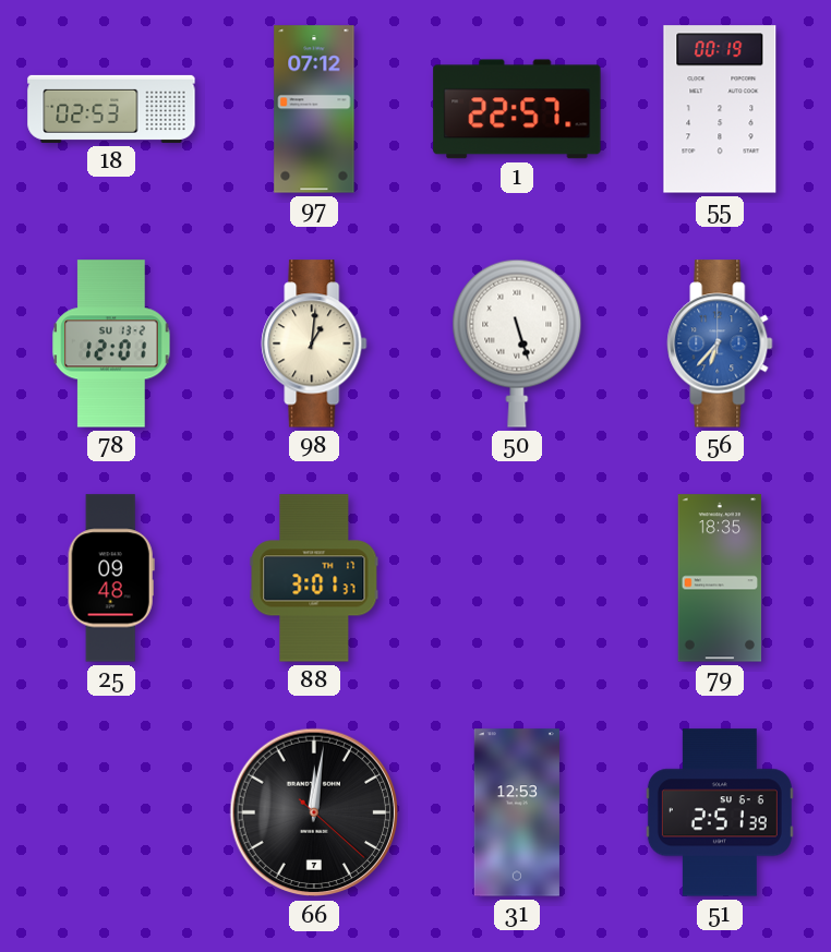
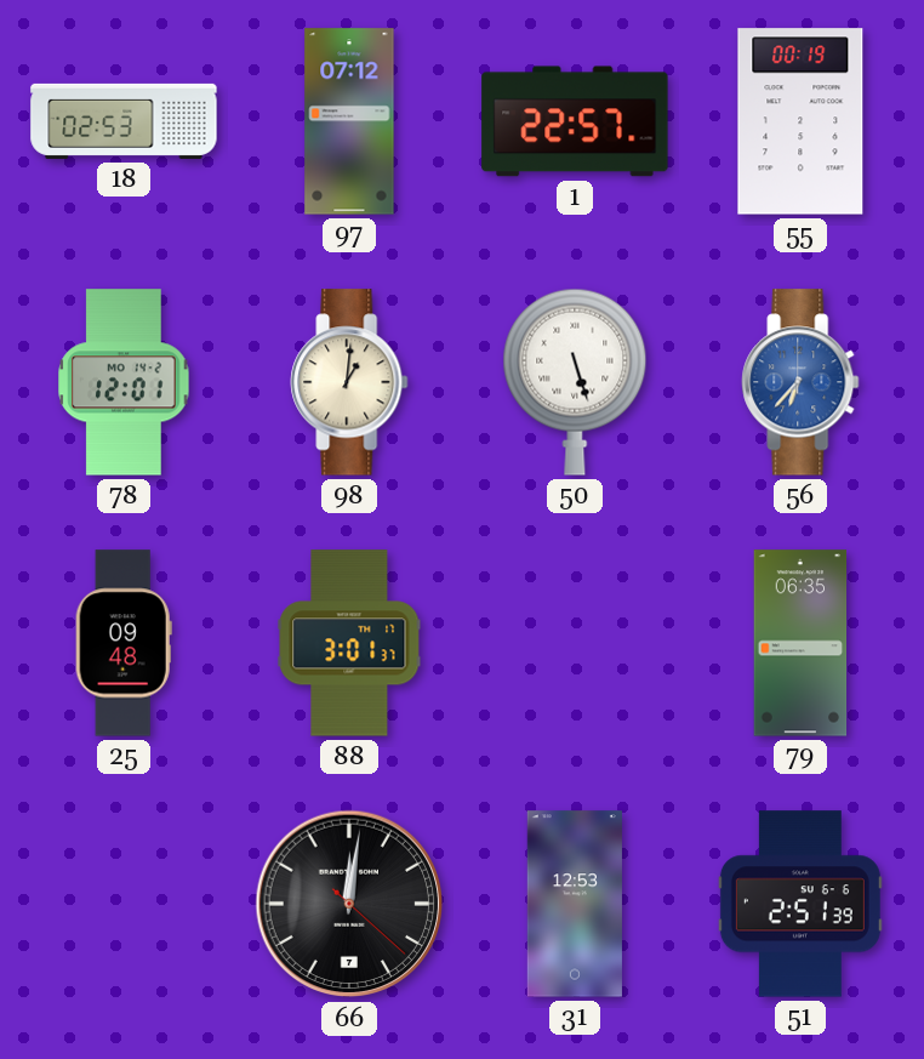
78 date: SU 13-2 -> MO 14-2
79: 18:35 -> 06:35
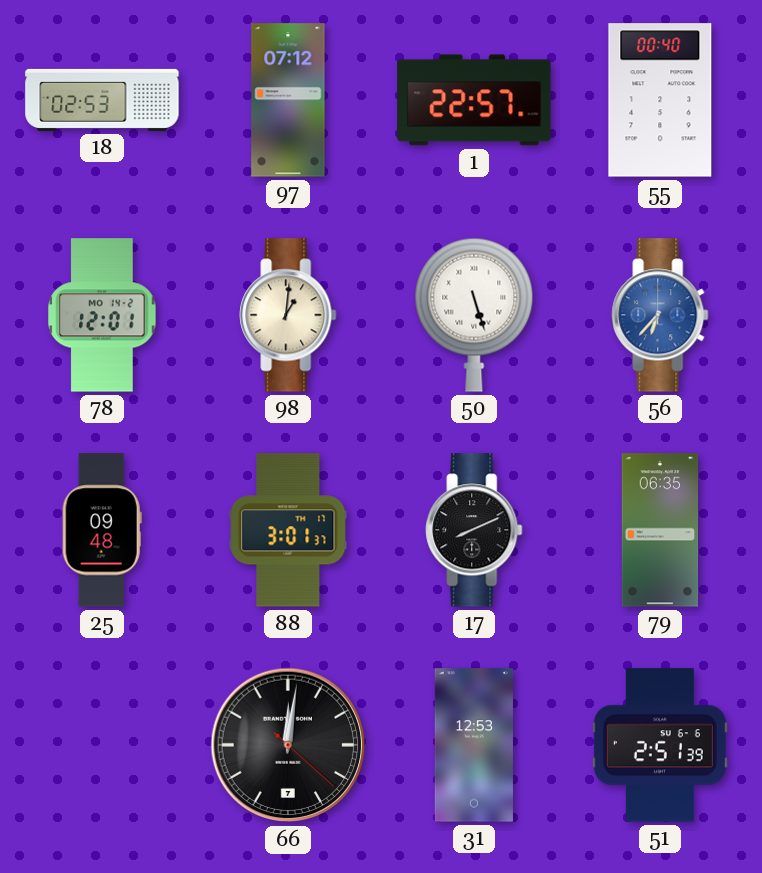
55: 00:19 -> 00:40
17: none -> 8:11
